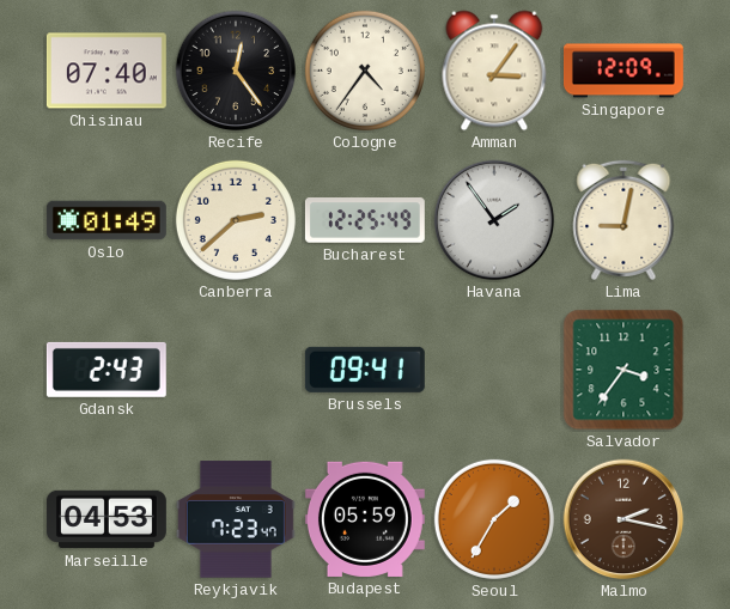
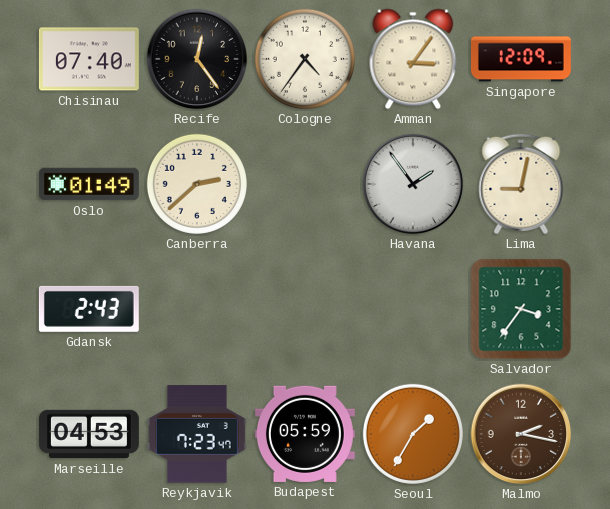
Bucharest: 12:25 -> none
Brussels: 09:41 -> none
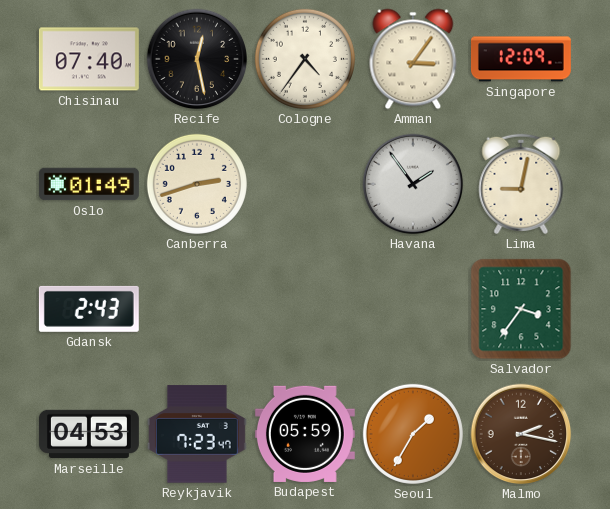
Recife: 12:24 -> 12:28
Canberra: 2:38 -> 2:42
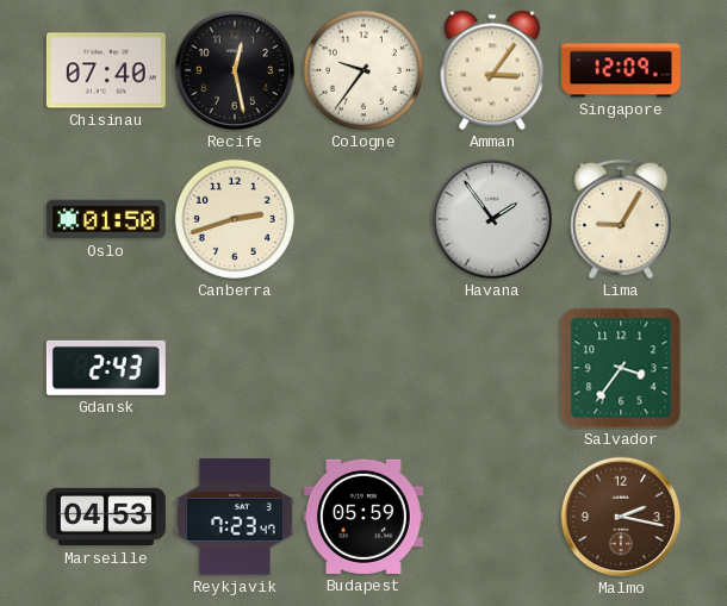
Cologne: 4:36 -> 9:36
Oslo: 01:49 -> 01:50
Lima: 9:02 -> 9:05
Seoul: 1:35 -> none
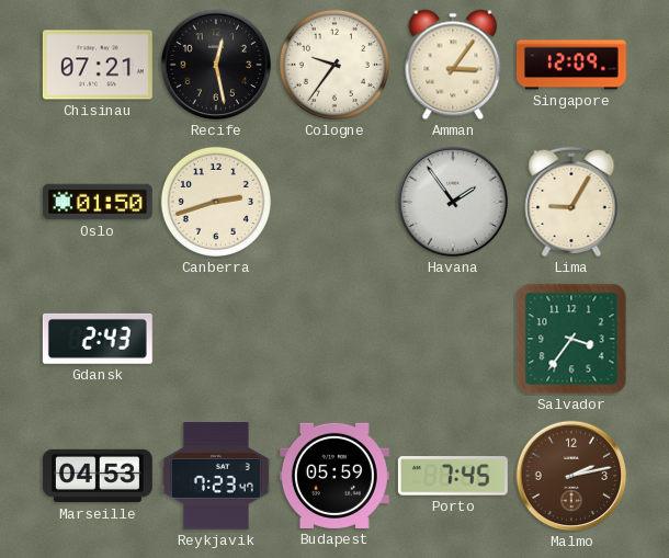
Chisinau: 07:40 -> 07:21
Porto: none -> 7:45
Malmo: 2:17 -> 2:13
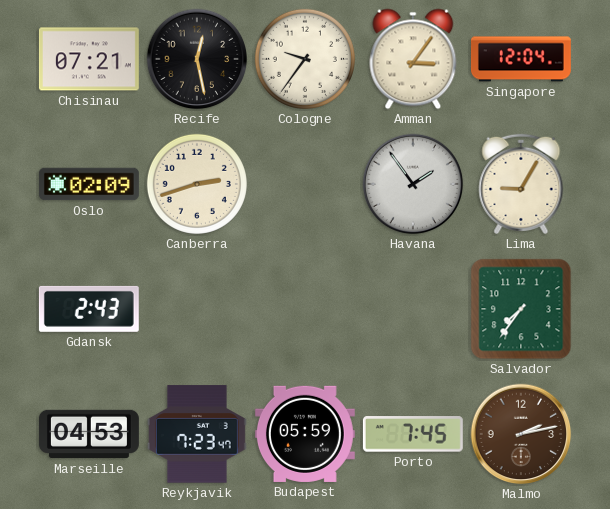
Singapore: 12:09 -> 12:04
Oslo: 01:50 -> 02:09
Salvador: 3:36 -> 7:36
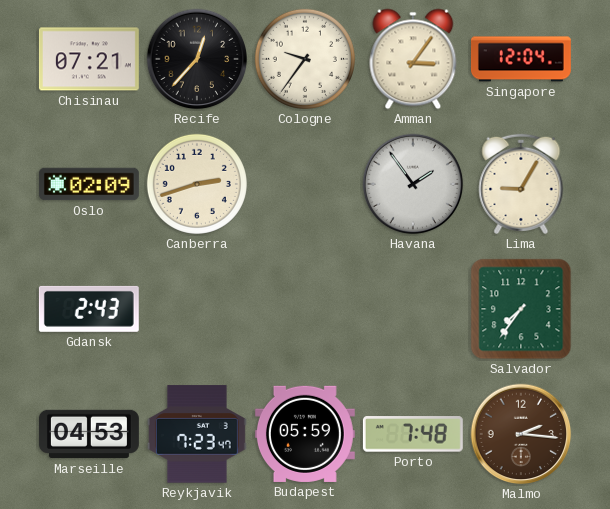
Recife: 12:28 -> 12:37
Porto: 7:45 -> 7:48
Malmo: 2:13 -> 2:16
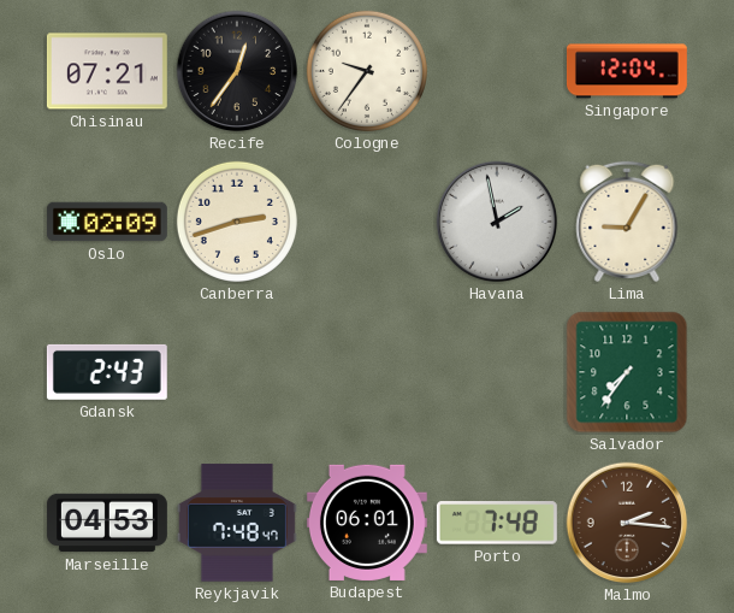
Recife: 12:37 -> 12:36
Amman: 3:06 -> none
Havana: 1:54 -> 1:58
Reykjavik: 7:23 -> 7:48
Budapest: 05:59 -> 06:01
